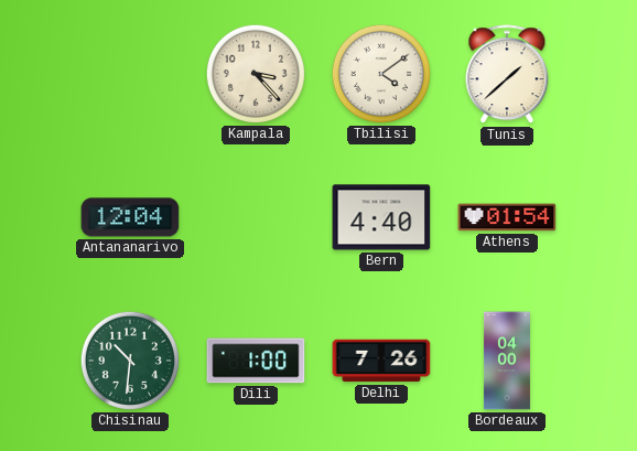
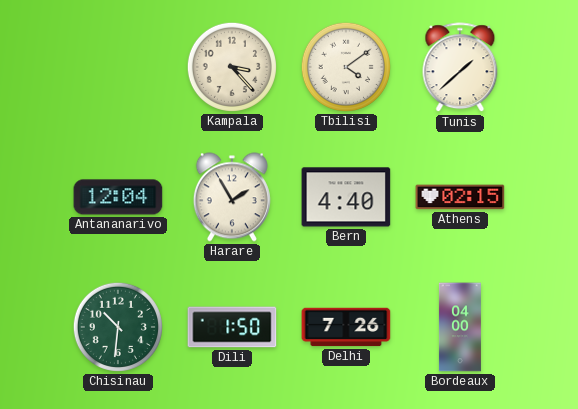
Harare: none -> 1:55
Athens: 01:54 -> 02:15
Dili: 1:00 -> 1:50
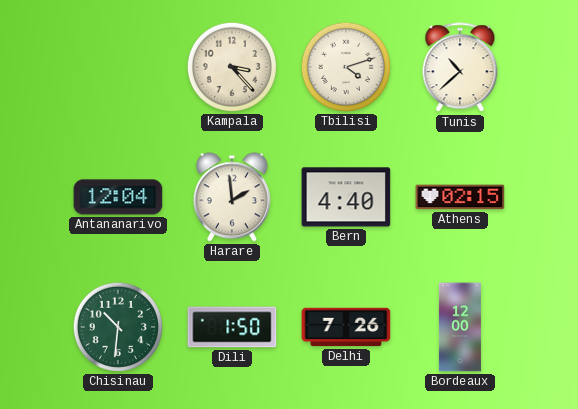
Tbilisi: 4:09 -> 4:12
Tunis: 1:38 -> 10:38
Harare: 1:55 -> 1:59
Bordeaux: 04:00 -> 12:00
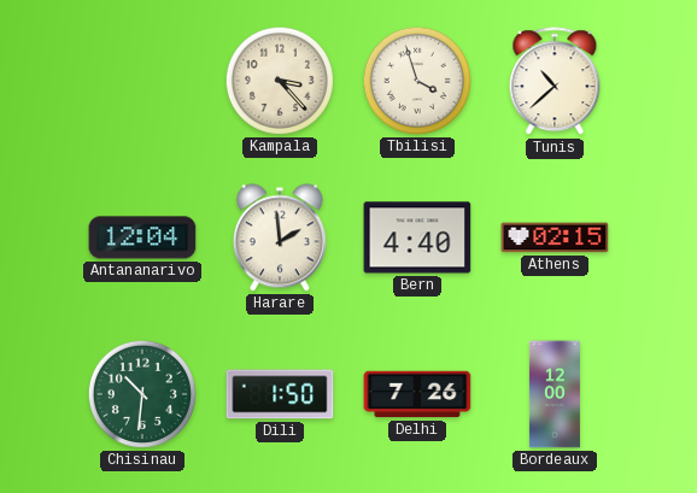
Tbilisi: 4:12 -> 3:57
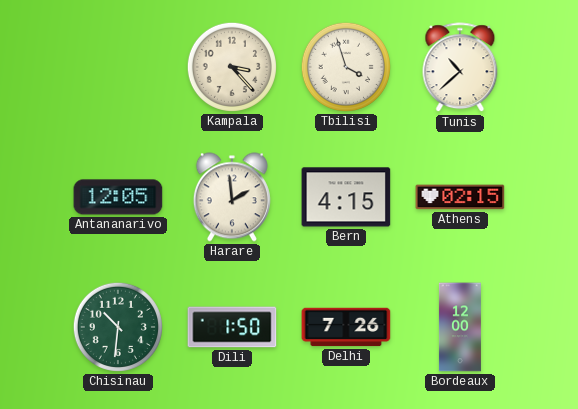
Antananarivo: 12:04 -> 12:05
Bern: 4:40 -> 4:15
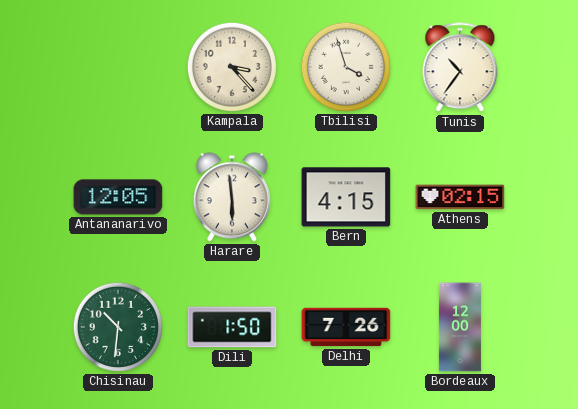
Tunis: 10:38 -> 10:36
Harare: 1:59 -> 5:59
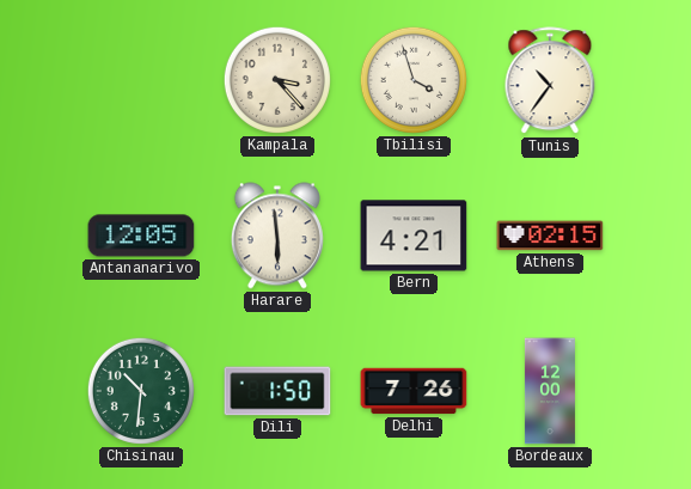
Bern: 4:15 -> 4:21
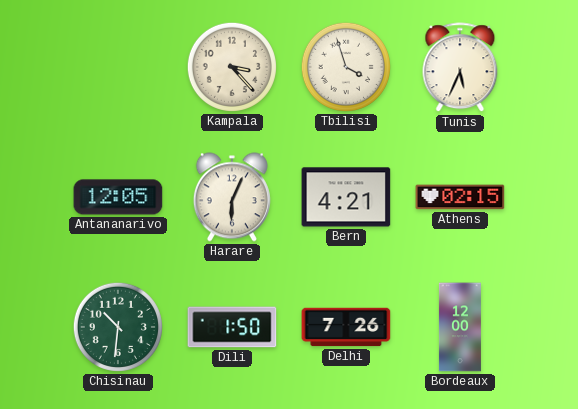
Tunis: 10:36 -> 5:34
Harare: 5:59 -> 6:04
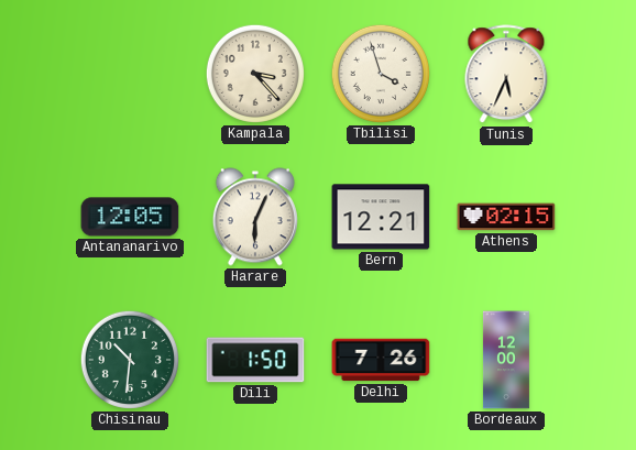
Bern: 4:21 -> 12:21
